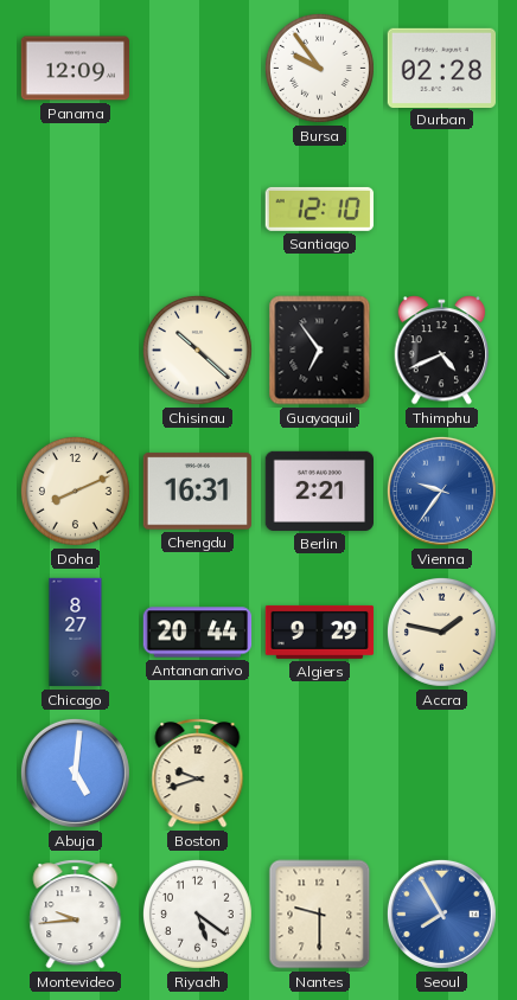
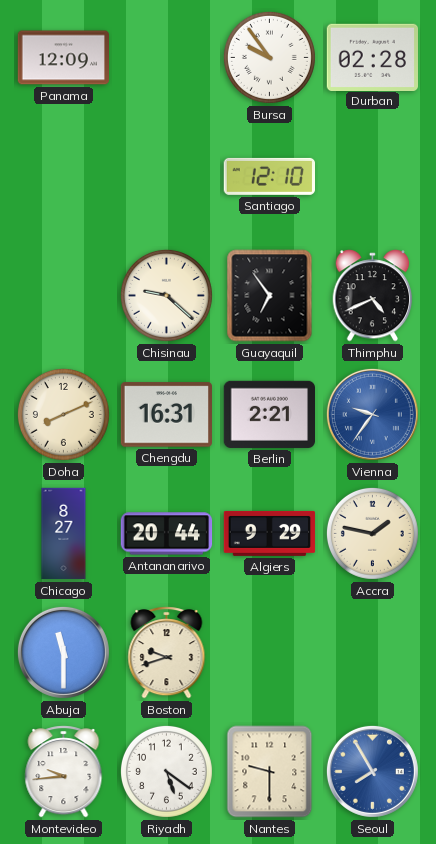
Chisinau: 10:22 -> 9:22
Abuja: 5:01 -> 11:30
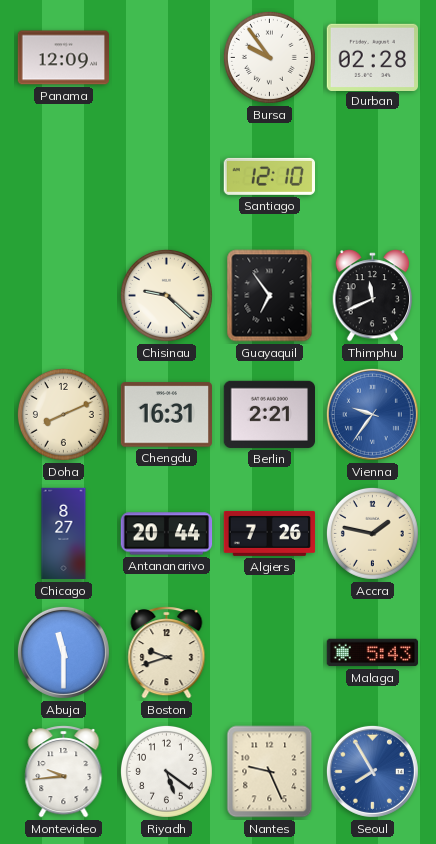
Thimphu: 4:41 -> 11:41
Algiers: 9:29 -> 7:26
Malaga: none -> 5:43
Nantes: 9:30 -> 9:26
